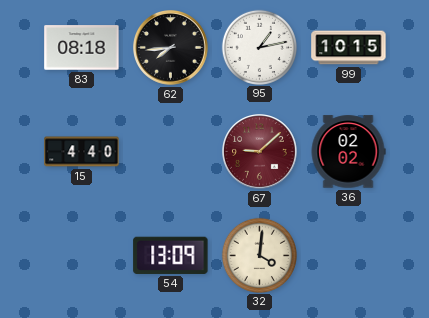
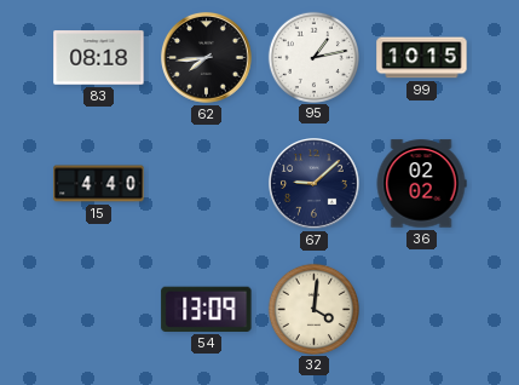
67 dial: burgundy -> navy
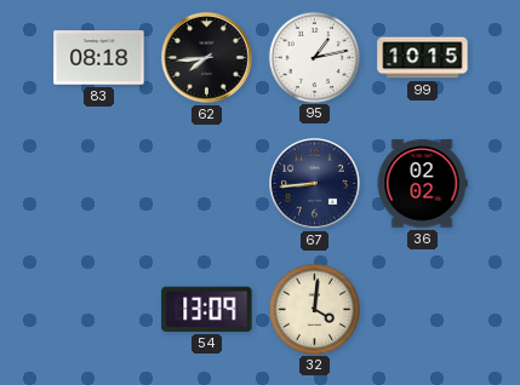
15: 4:40 -> none
67: 9:08 -> 8:44
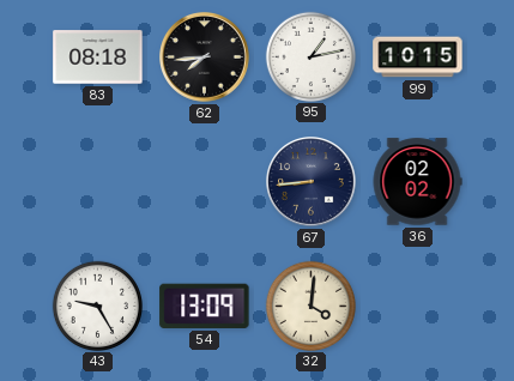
43: none -> 9:25
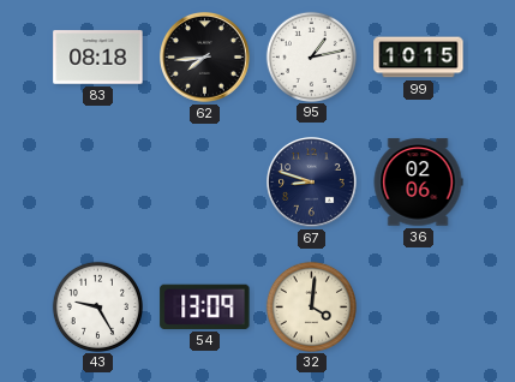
67: 8:44 -> 8:48
36: 02:02 -> 02:06
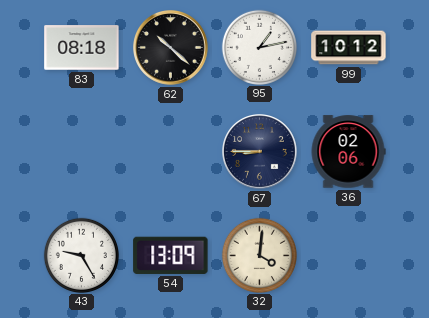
62: 7:44 -> 10:22
99: 10:15 -> 10:12
67: 8:48 -> 8:45
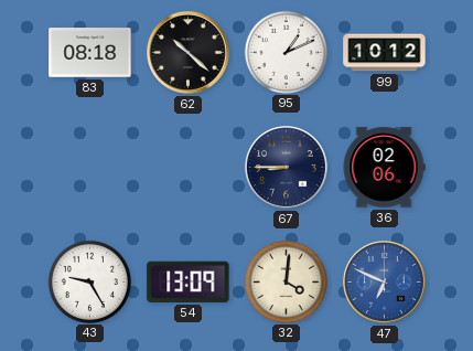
95: 1:13 -> 1:11
47: none -> 6:49
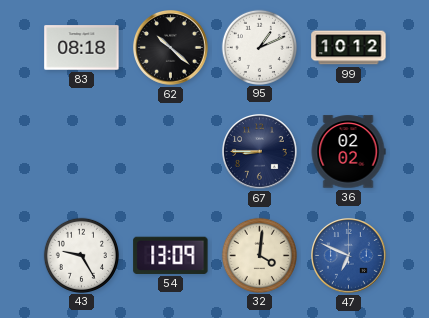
36: 02:06 -> 02:02
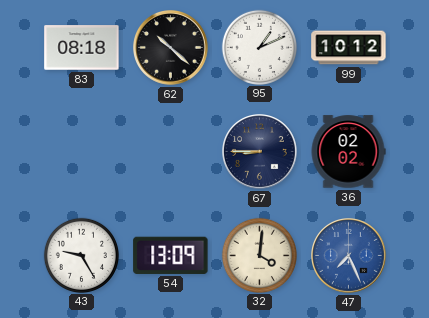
47: 6:49 -> 7:26
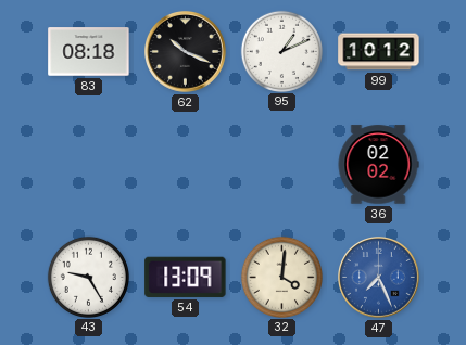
62: 10:22 -> 10:19
67: 8:45 -> none
